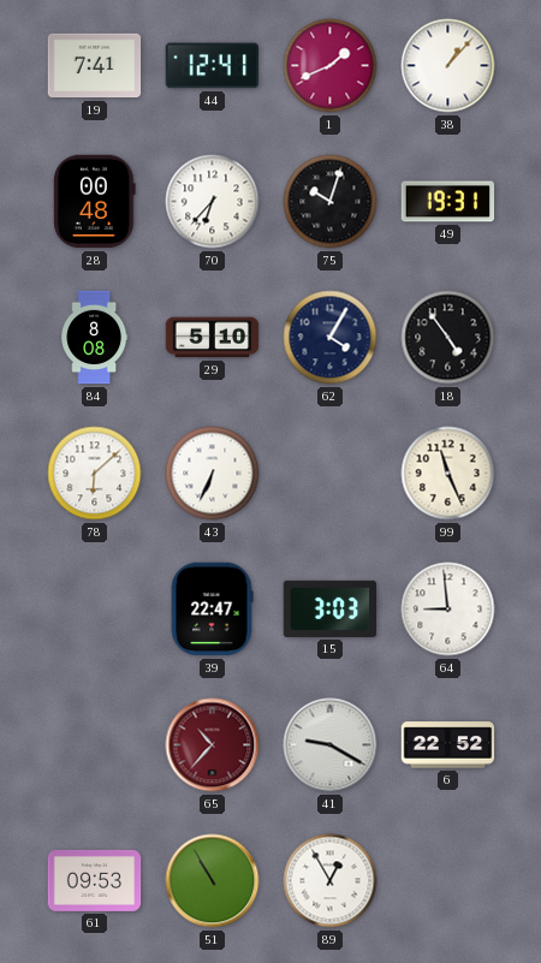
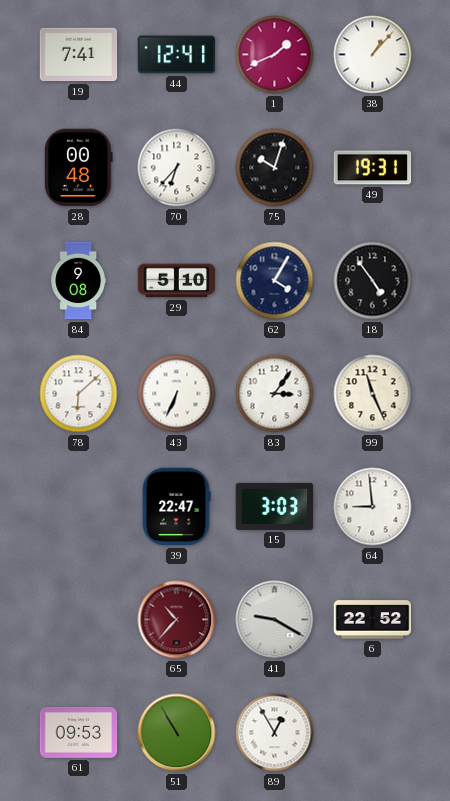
84: 8:08 -> 9:08
83: none -> 3:06
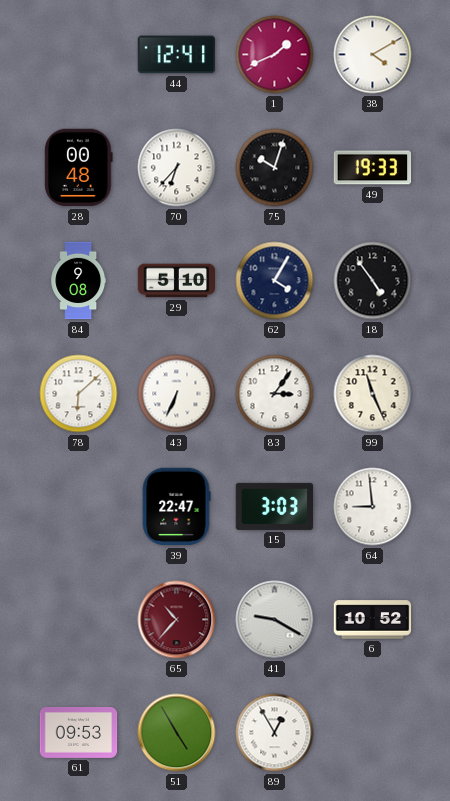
19: 7:41 -> none
38: 1:07 -> 4:10
49: 19:31 -> 19:33
6: 22:52 -> 10:52
51: 10:55 -> 4:55
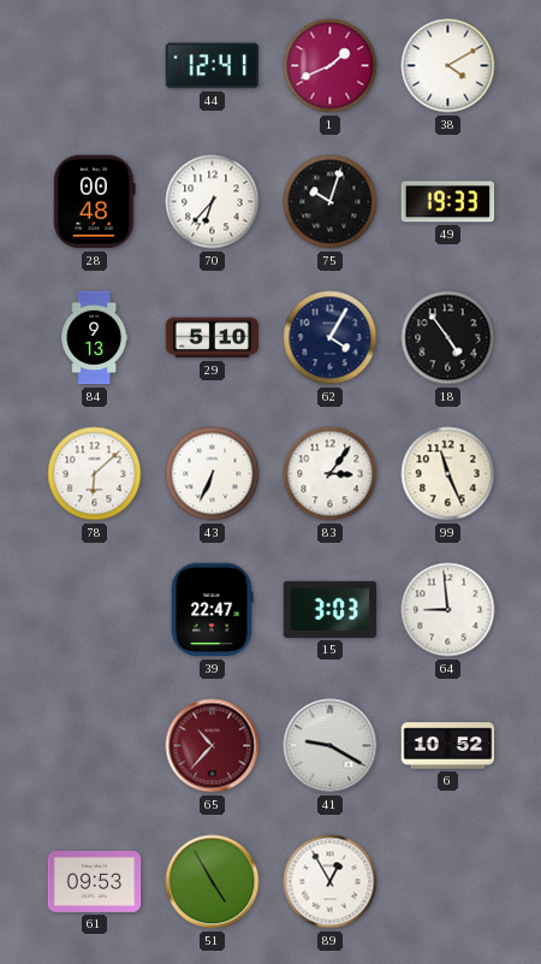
84: 9:08 -> 9:13
